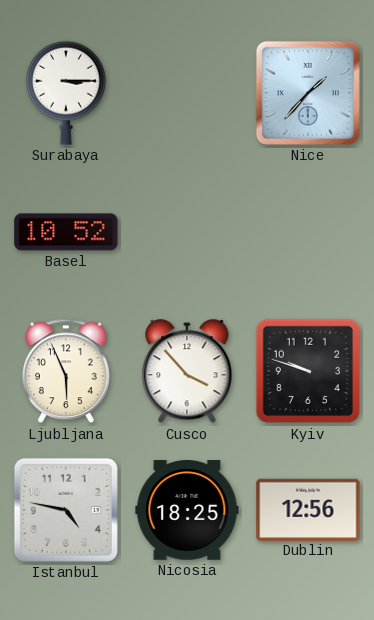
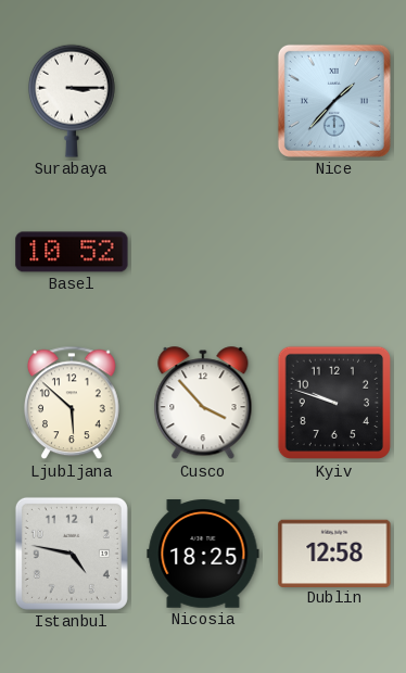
Ljubljana: 5:56 -> 5:52
Dublin: 12:56 -> 12:58
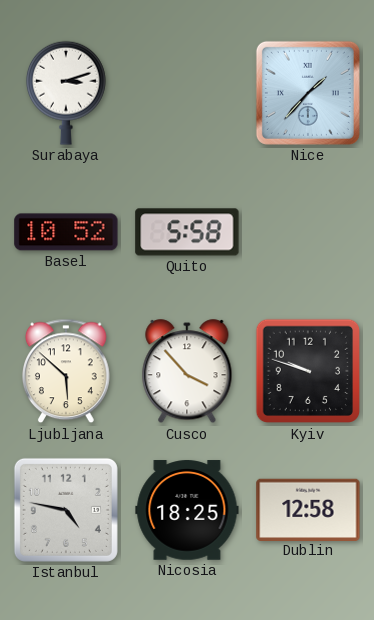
Surabaya: 3:15 -> 3:12
Quito: none -> 5:58
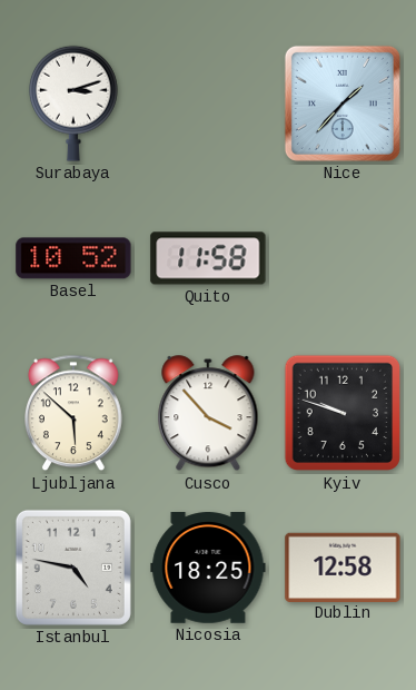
Quito: 5:58 -> 11:58
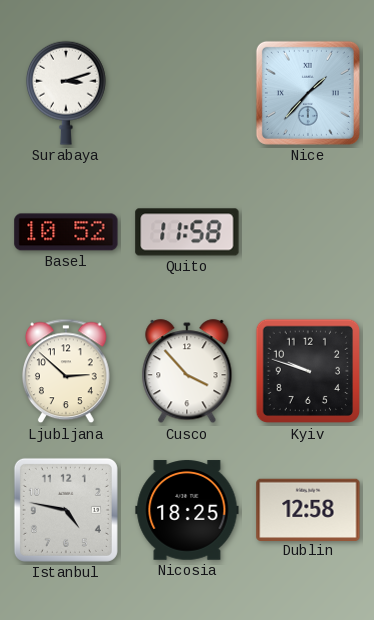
Ljubljana: 5:52 -> 2:52
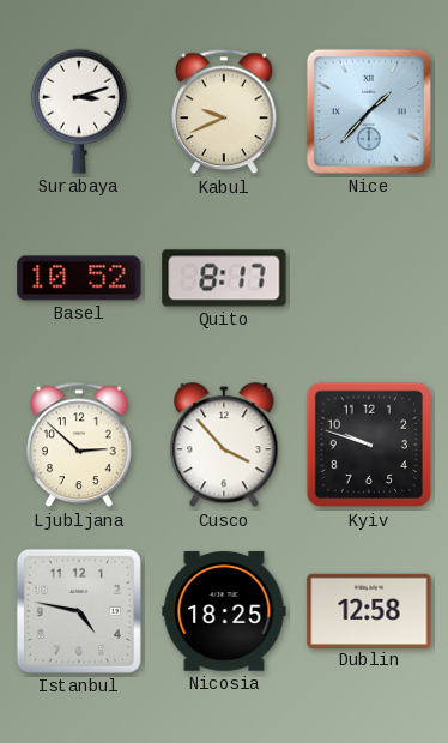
Kabul: none -> 9:41
Quito: 11:58 -> 8:17
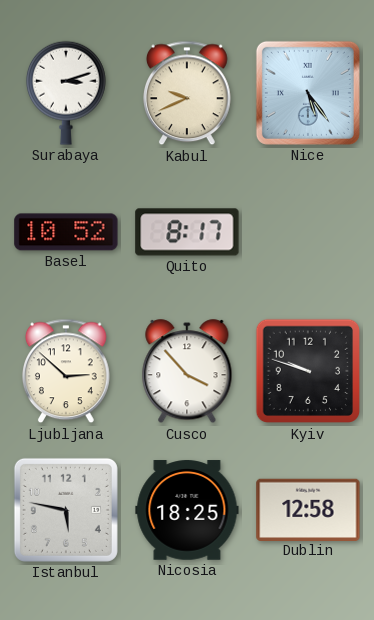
Nice: 1:37 -> 5:24
Istanbul: 4:47 -> 5:47
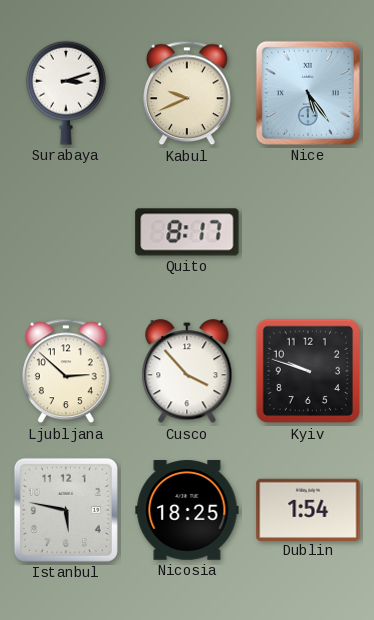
Basel: 10:52 -> none
Dublin: 12:58 -> 1:54
